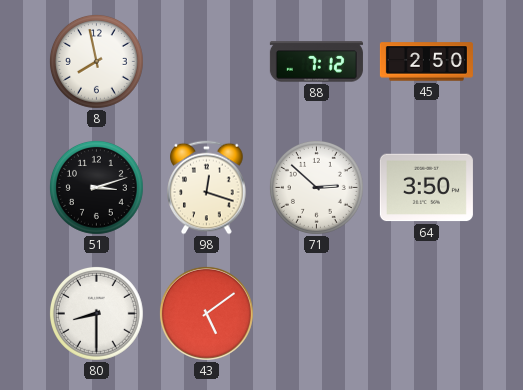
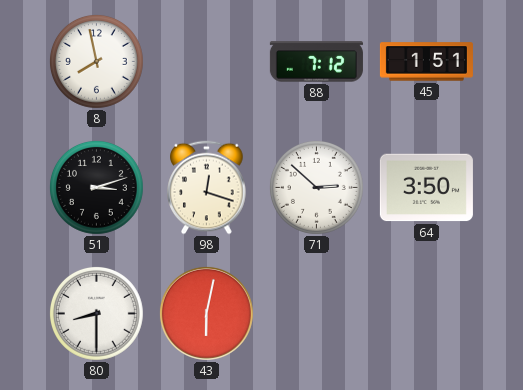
45: 2:50 -> 1:51
43: 5:09 -> 6:02
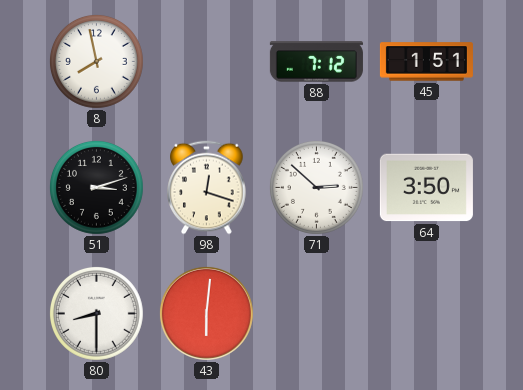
43: 6:02 -> 6:01
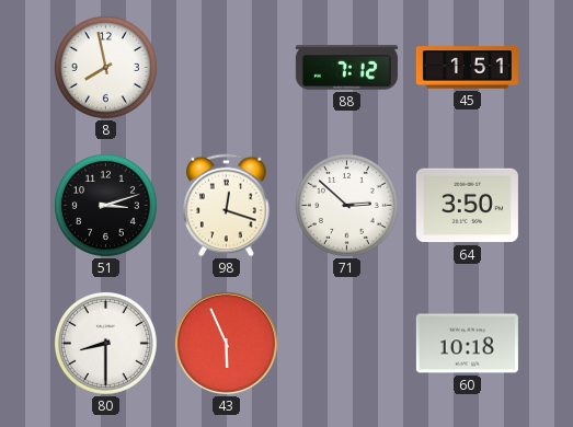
43: 6:01 -> 5:56
60: none -> 10:18
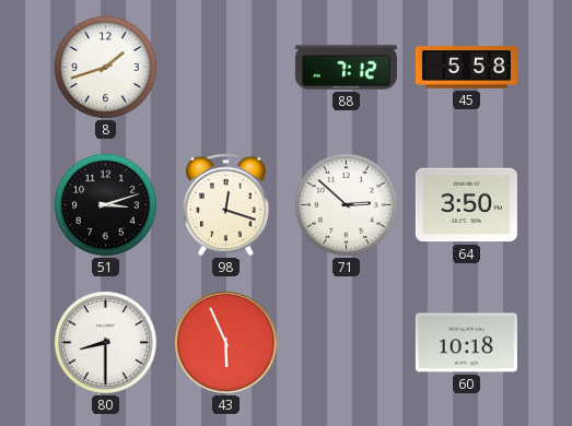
8: 7:58 -> 1:42
45: 1:51 -> 5:58
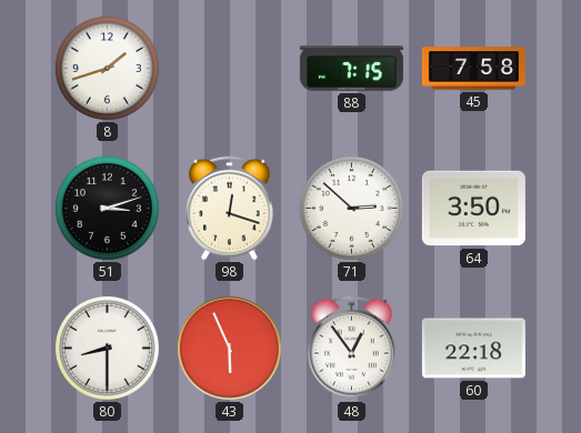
88: 7:12 -> 7:15
45: 5:58 -> 7:58
48: none -> 12:54
60: 10:18 -> 22:18
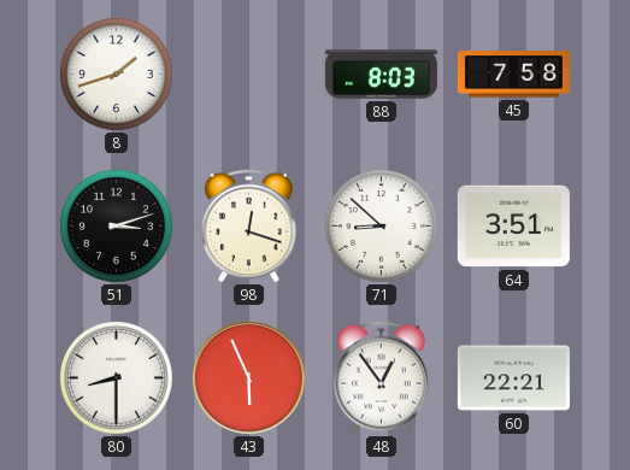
88: 7:15 -> 8:03
71: 2:52 -> 8:52
64: 3:50 -> 3:51
60: 22:18 -> 22:21
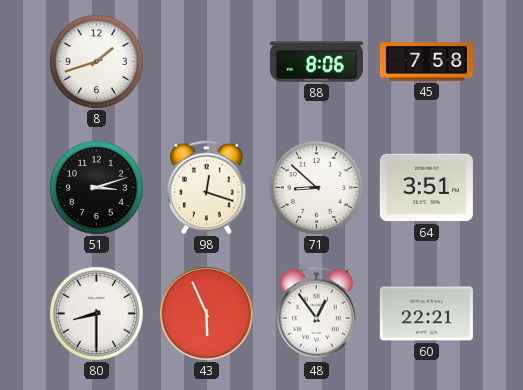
88: 8:03 -> 8:06
